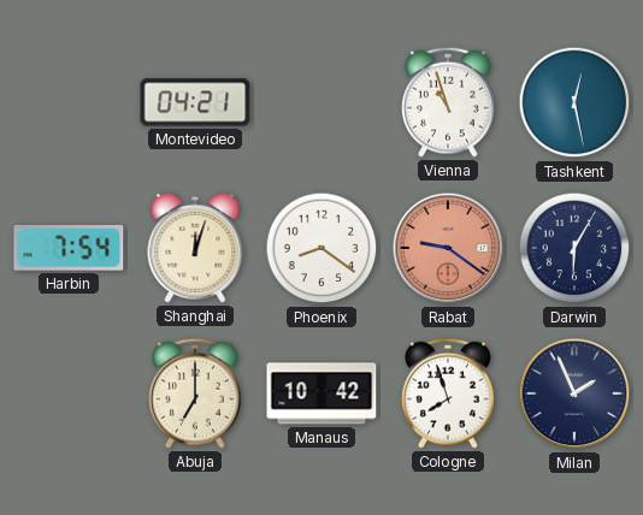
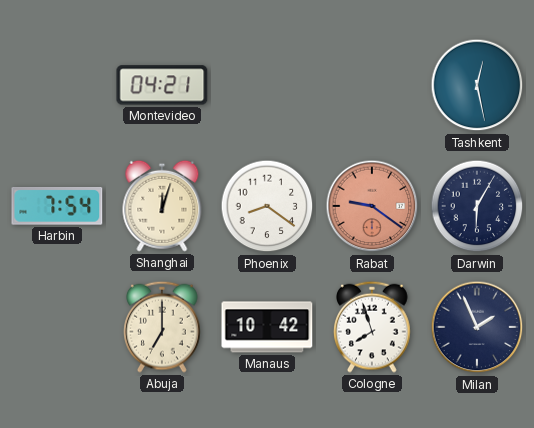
Vienna: 10:57 -> none
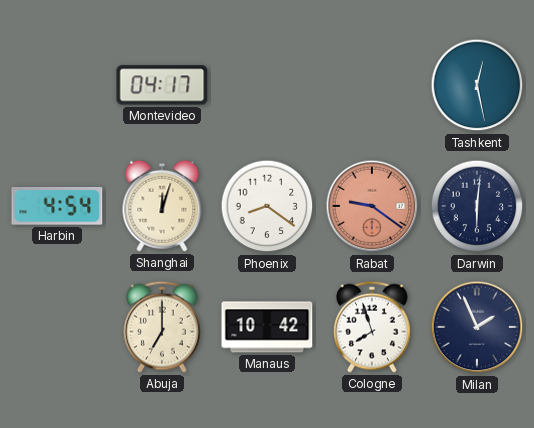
Montevideo: 04:21 -> 04:17
Harbin: 7:54 -> 4:54
Darwin: 6:05 -> 6:01
